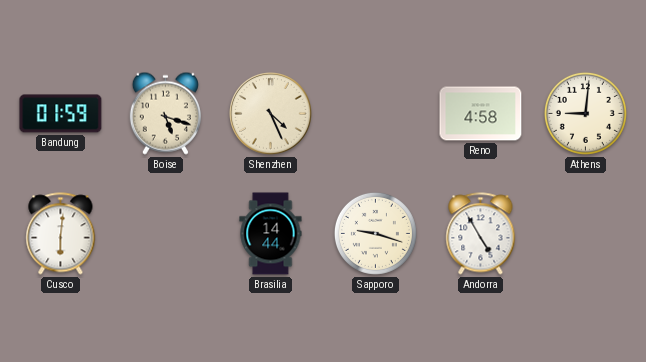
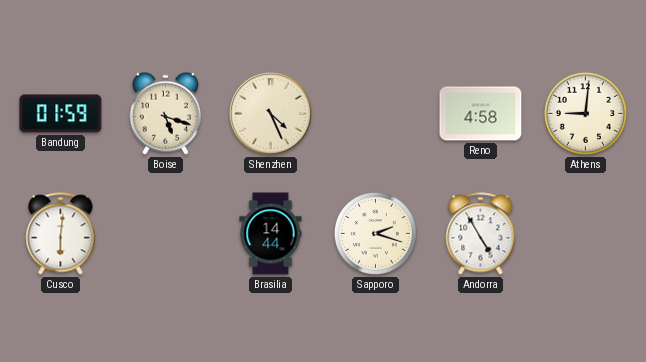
Sapporo: 9:18 -> 2:18
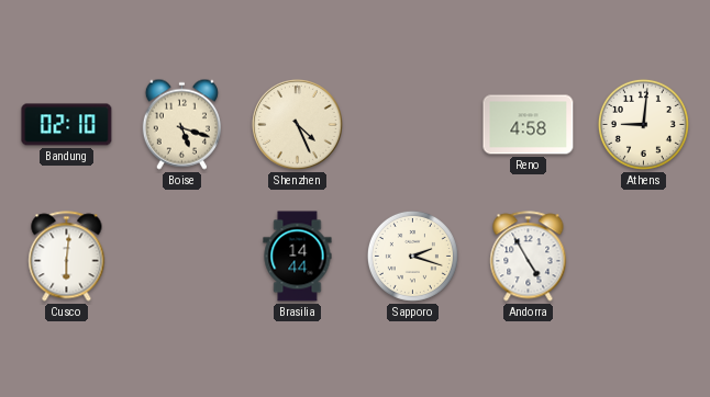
Bandung: 01:59 -> 02:10
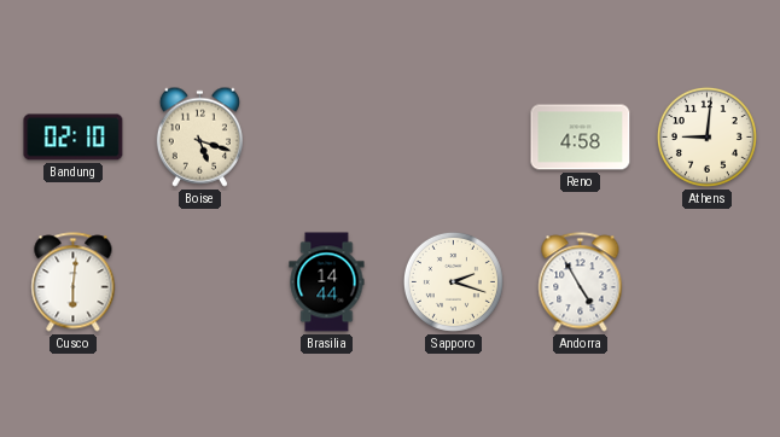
Shenzhen: 4:26 -> none
